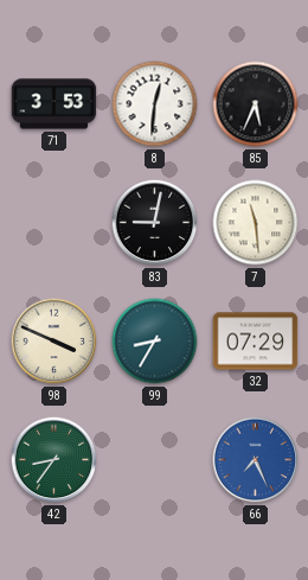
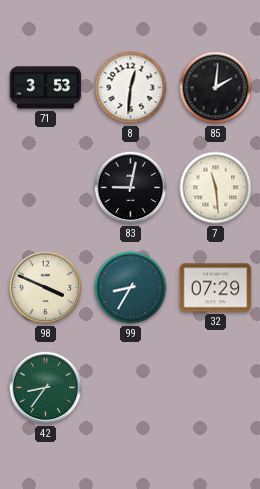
85: 5:34 -> 2:01
66: 7:26 -> none
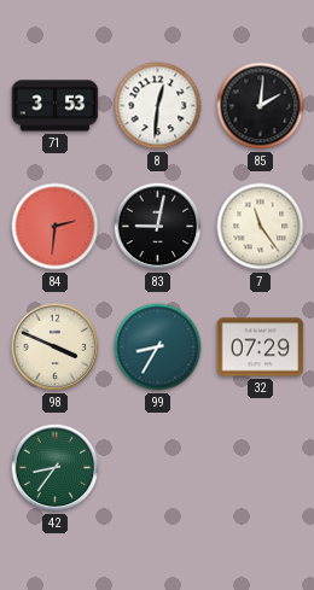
84: none -> 2:31
7: 11:29 -> 11:24
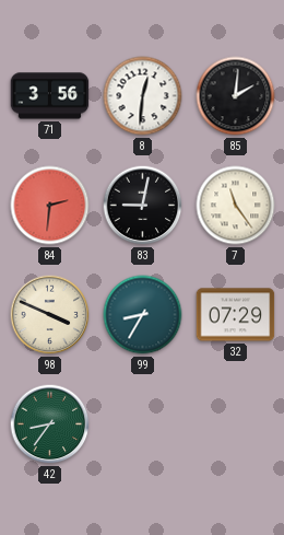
71: 3:53 -> 3:56
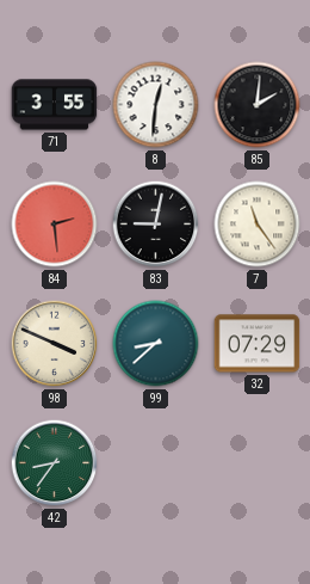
71: 3:56 -> 3:55
84: 2:31 -> 2:29
99: 8:35 -> 8:38
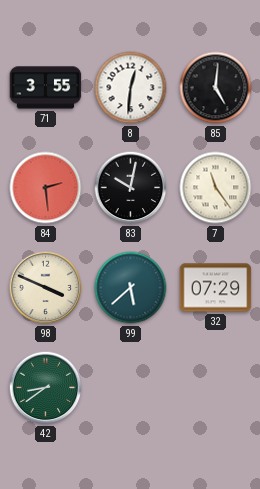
85: 2:01 -> 5:01
83: 9:02 -> 10:02
99: 8:38 -> 5:38
42: 8:36 -> 8:39
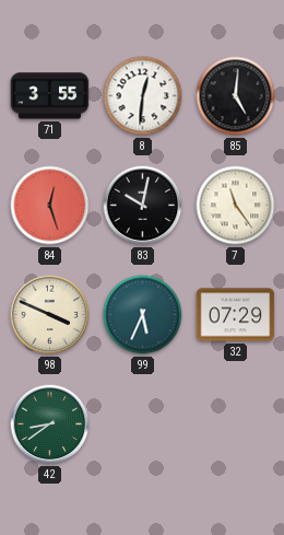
84: 2:29 -> 12:27
99: 5:38 -> 5:34
